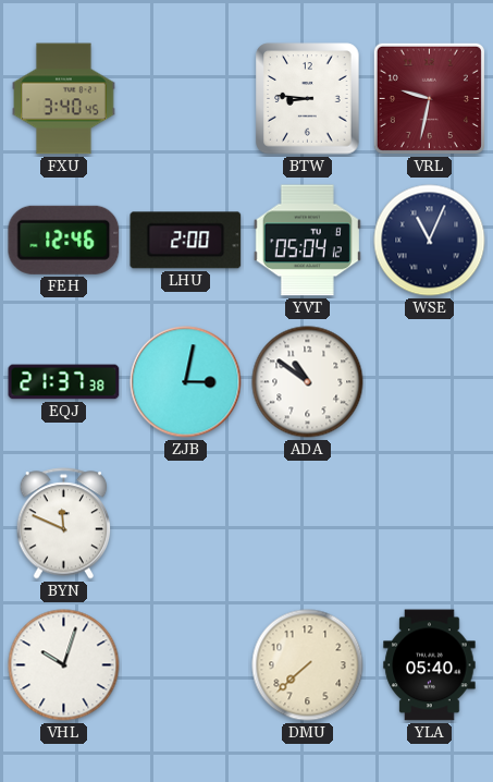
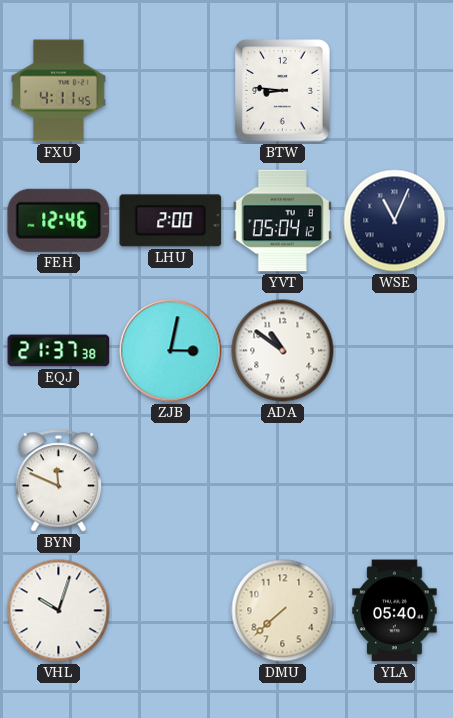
FXU: 3:40 -> 4:11
VRL: 9:32 -> none
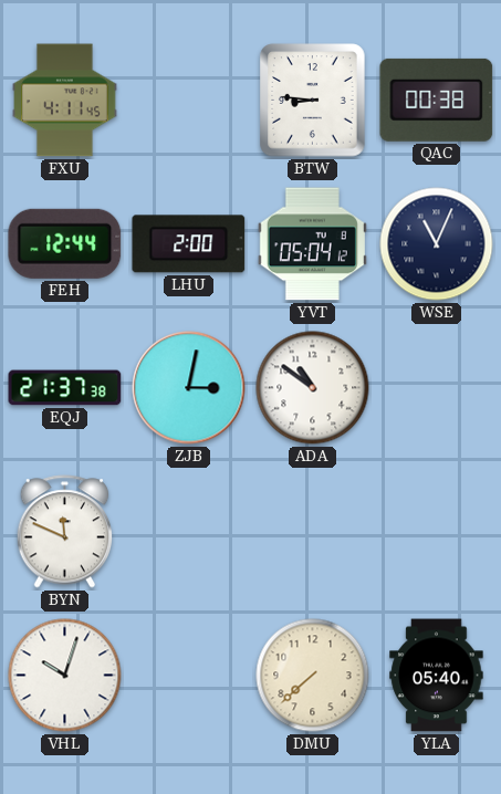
QAC: none -> 00:38
FEH: 12:46 -> 12:44
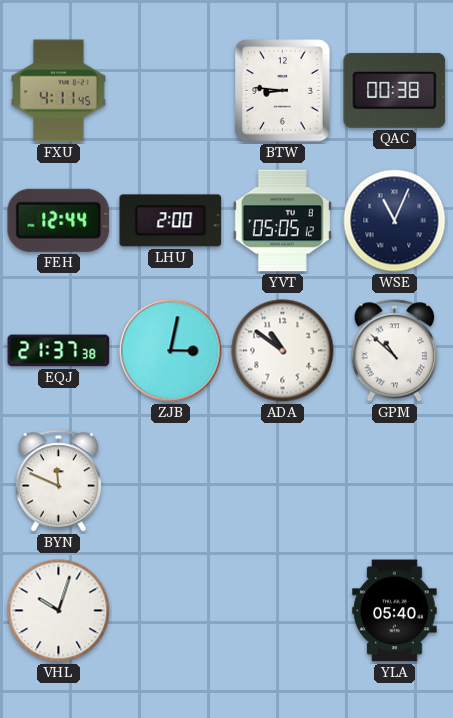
YVT: 05:04 -> 05:05
GPM: none -> 10:52
DMU: 7:38 -> none
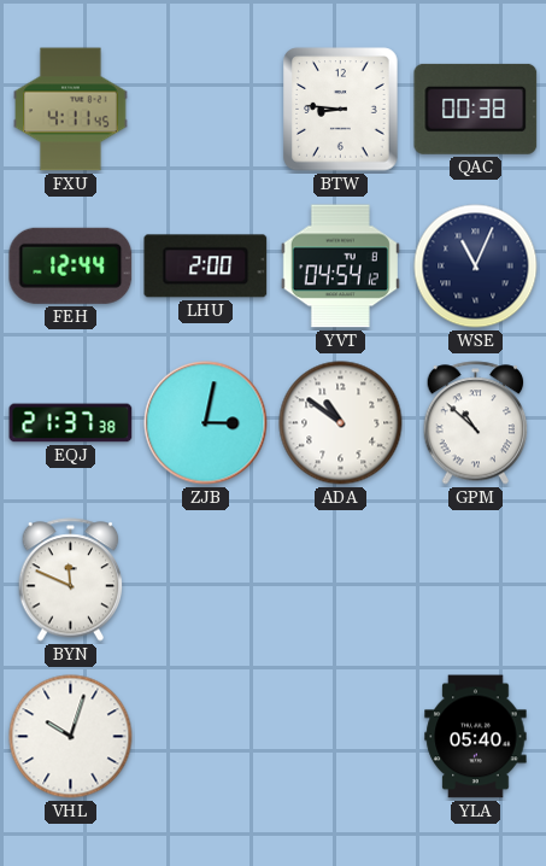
YVT: 05:05 -> 04:54
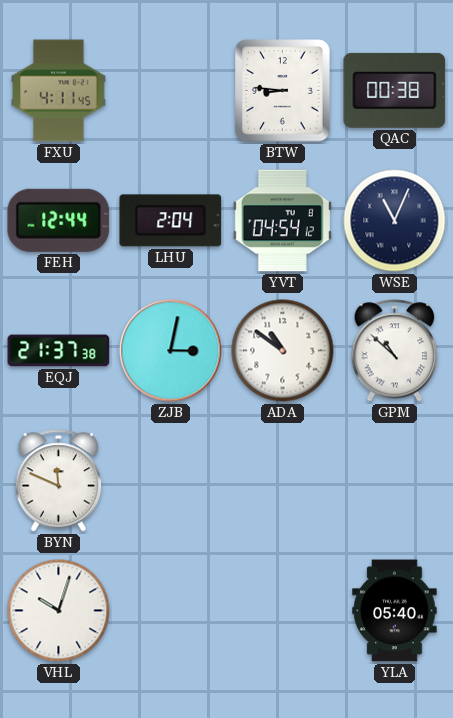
LHU: 2:00 -> 2:04
